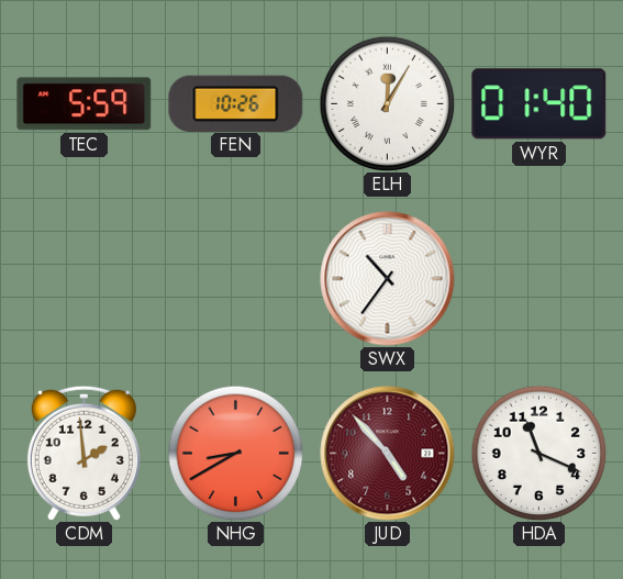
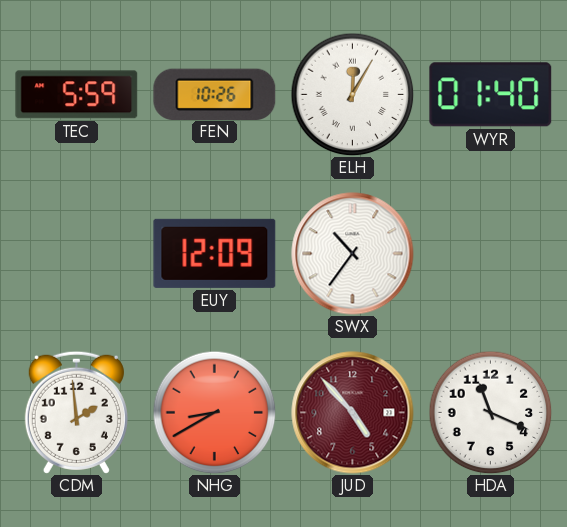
EUY: none -> 12:09
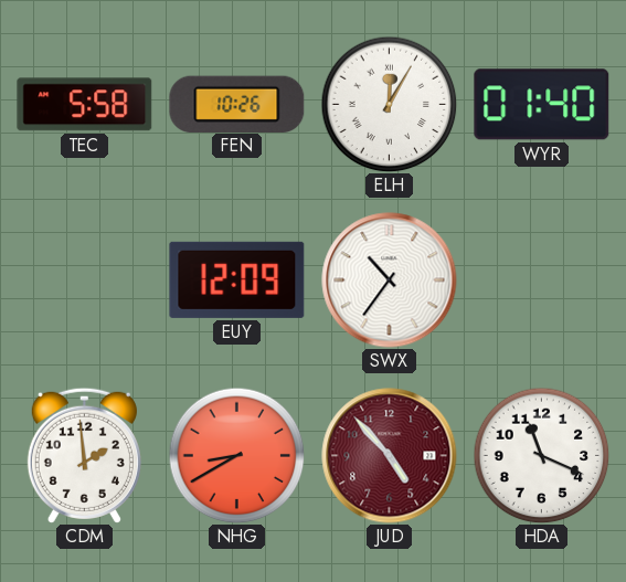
TEC: 5:59 -> 5:58
